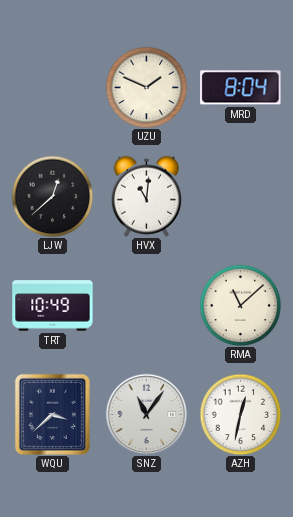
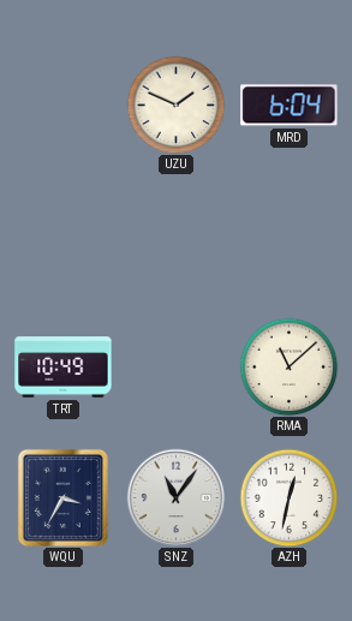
MRD: 8:04 -> 6:04
LJW: 12:38 -> none
HVX: 11:01 -> none
WQU: 3:38 -> 3:35
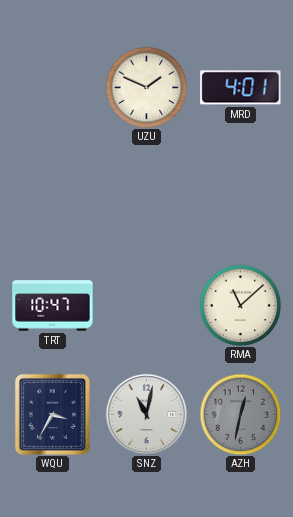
MRD: 6:04 -> 4:01
TRT: 10:49 -> 10:47
SNZ: 11:06 -> 11:02
AZH dial: white -> grey
